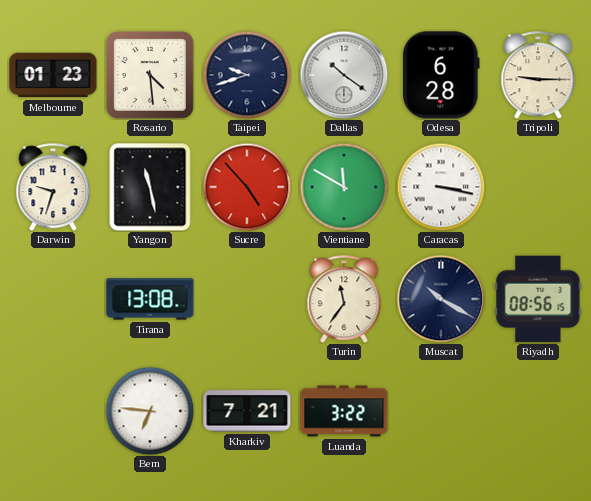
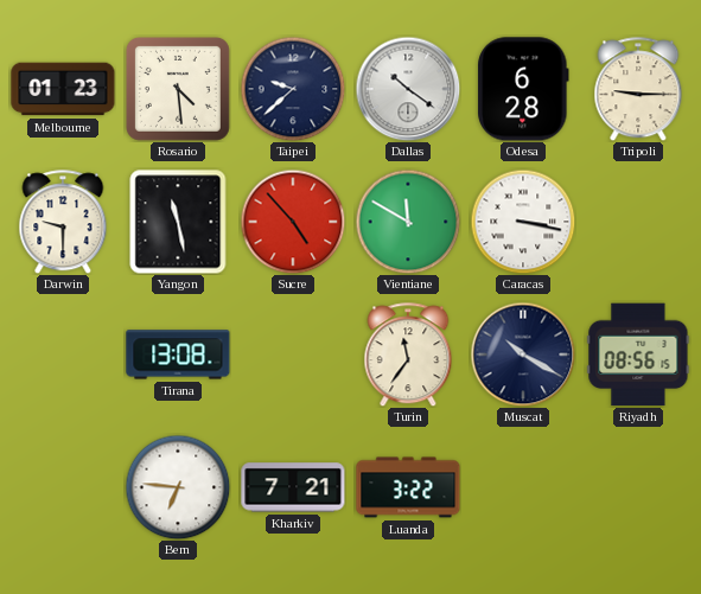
Taipei: 9:42 -> 9:38
Darwin: 9:33 -> 9:30
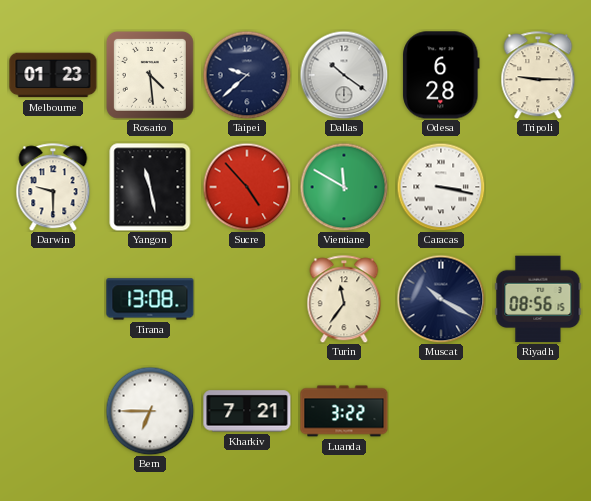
Bern: 6:46 -> 6:45
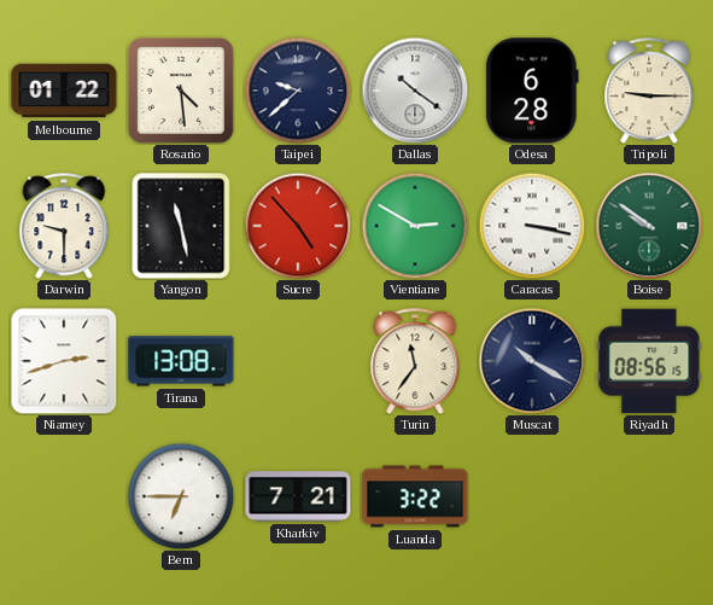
Melbourne: 01:23 -> 01:22
Vientiane: 11:50 -> 2:50
Boise: none -> 9:51
Niamey: none -> 2:42
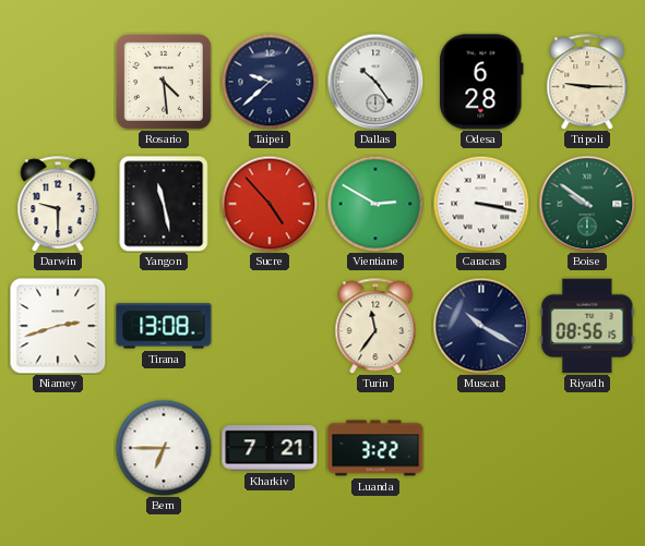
Melbourne: 01:22 -> none
Dallas: 10:21 -> 10:24
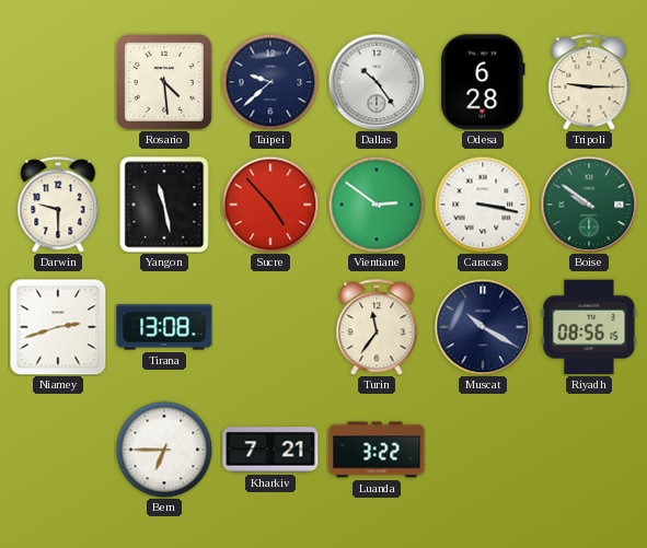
Vientiane: 2:50 -> 2:51
